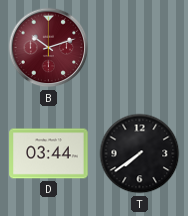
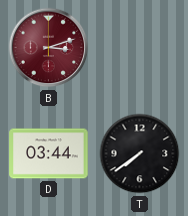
B: 10:12 -> 3:12
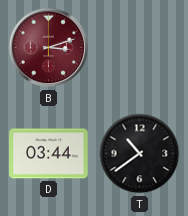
T: 7:39 -> 10:39
